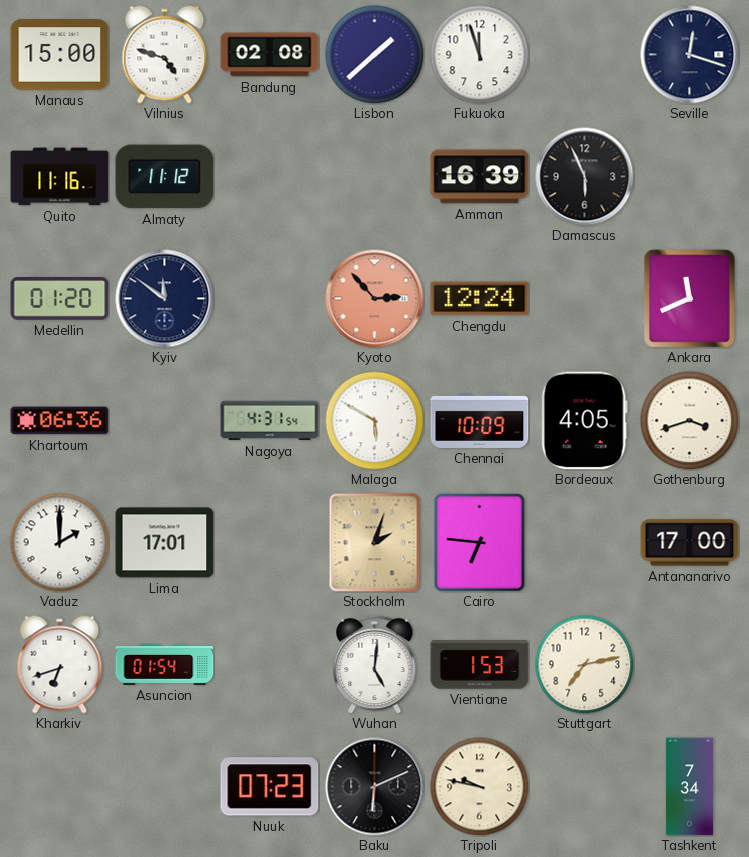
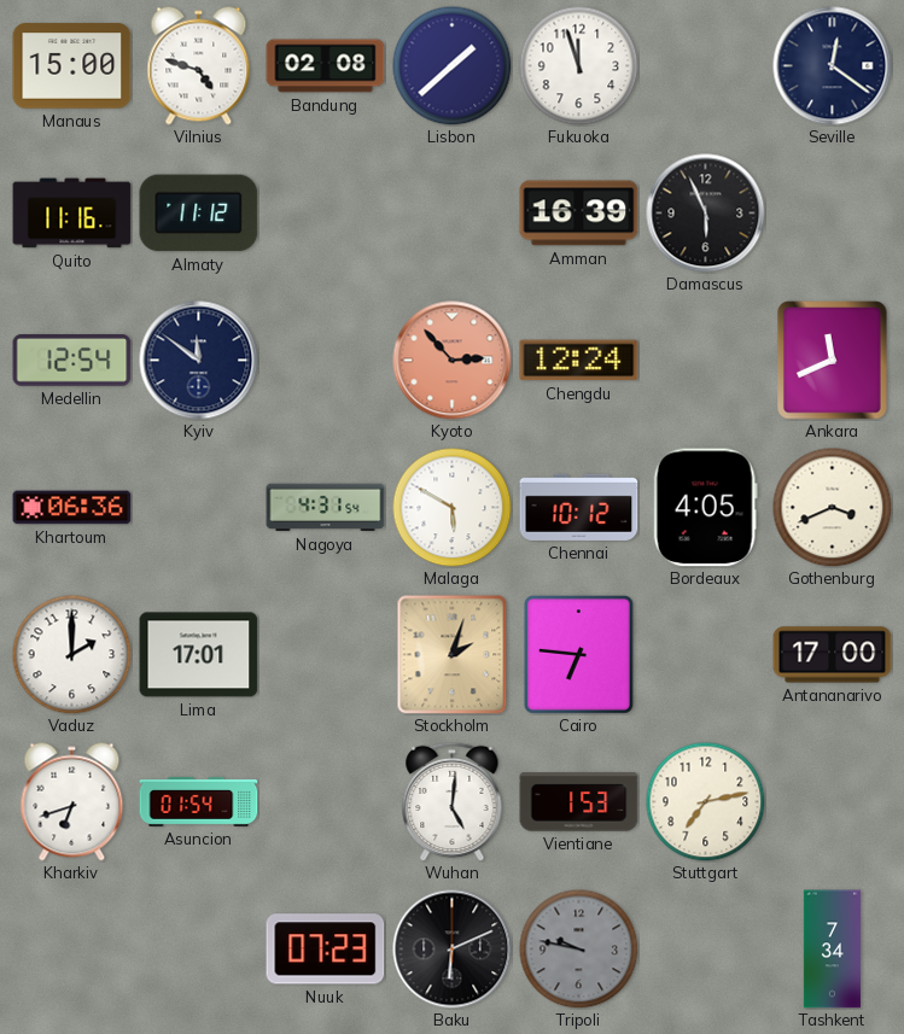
Seville: 12:18 -> 12:21
Medellin: 01:20 -> 12:54
Chennai: 10:09 -> 10:12
Gothenburg: 3:42 -> 3:41
Tripoli dial: cream -> grey
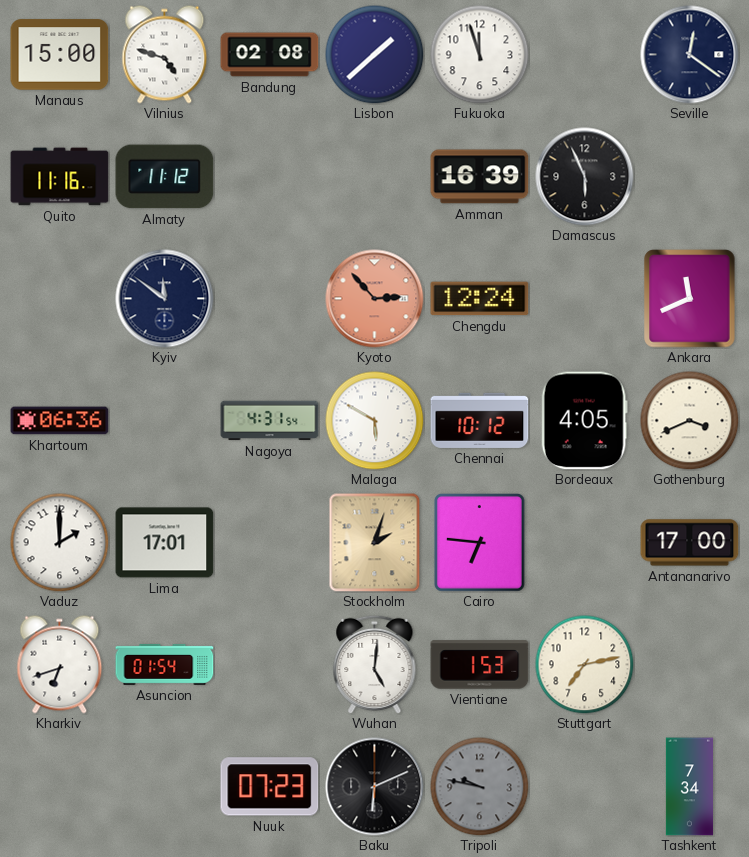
Medellin: 12:54 -> none
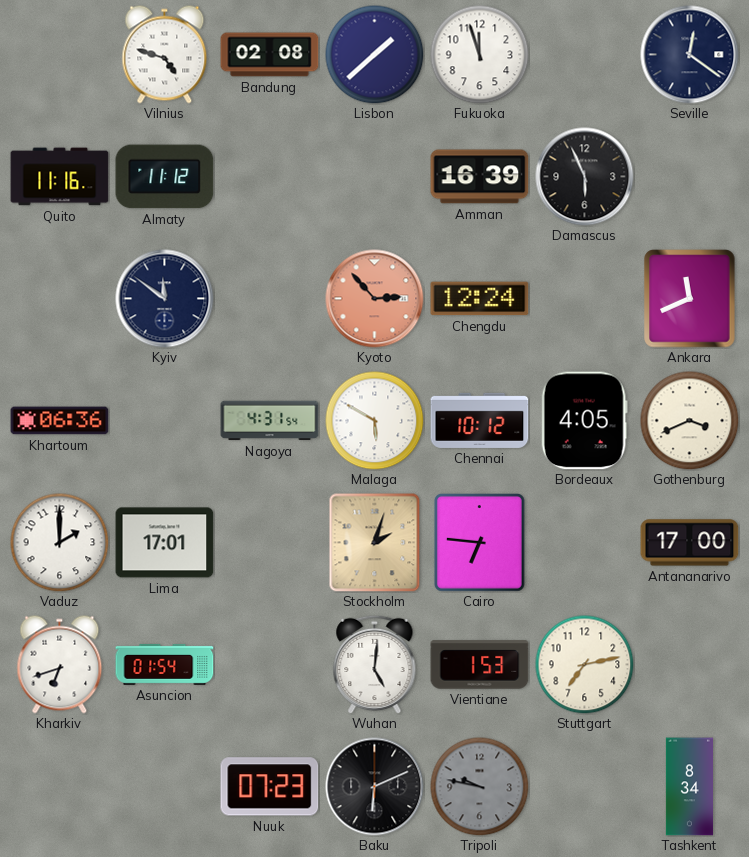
Manaus: 15:00 -> none
Tashkent: 7:34 -> 8:34
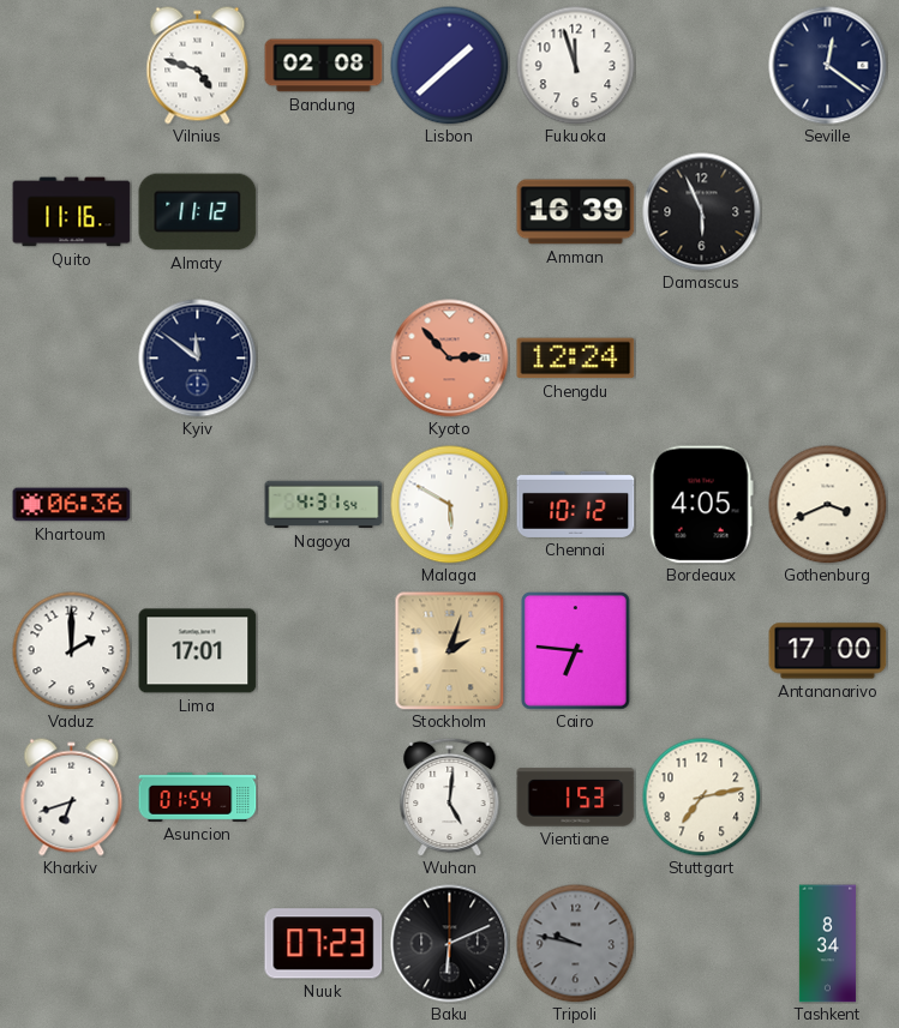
Ankara: 11:41 -> none
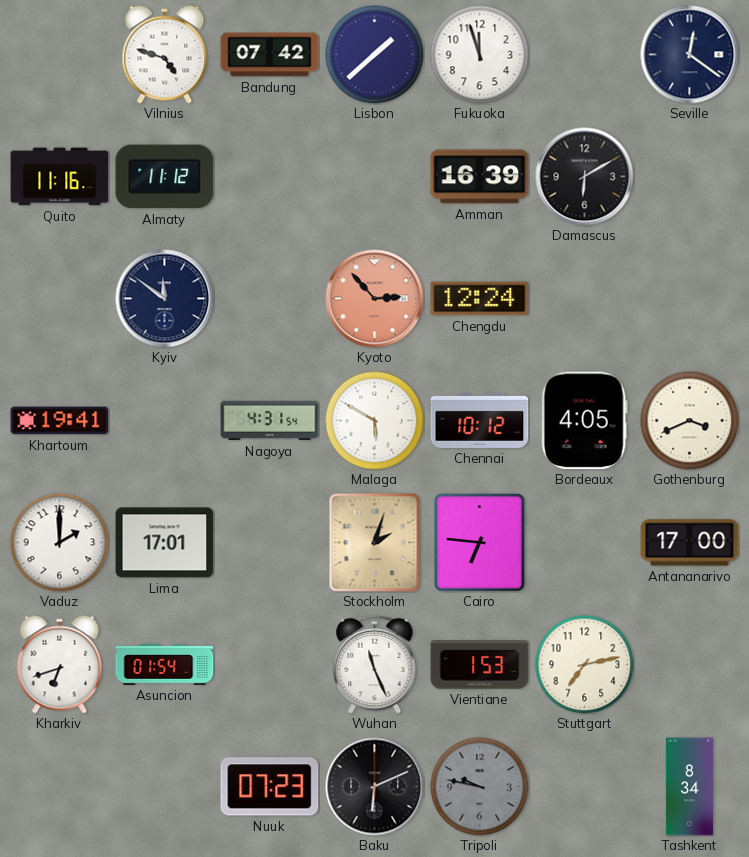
Bandung: 02:08 -> 07:42
Damascus: 5:56 -> 6:10
Khartoum: 06:36 -> 19:41
Wuhan: 5:01 -> 11:26
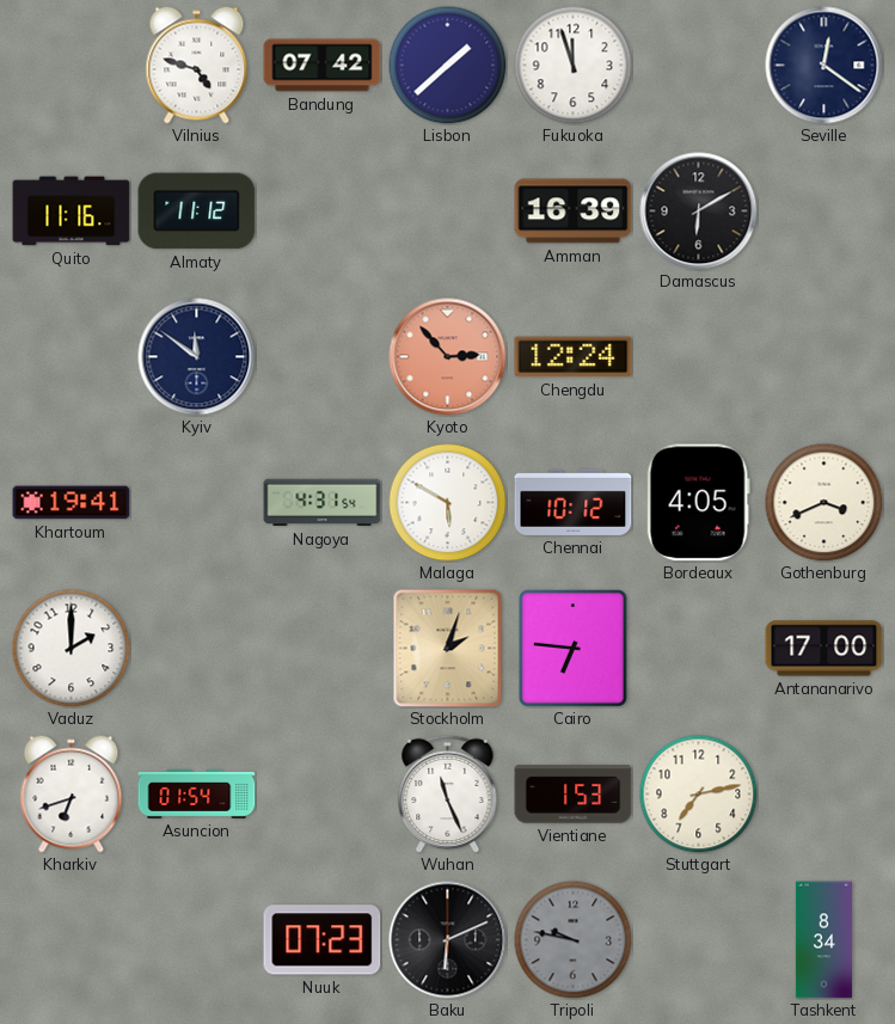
Lima: 17:01 -> none
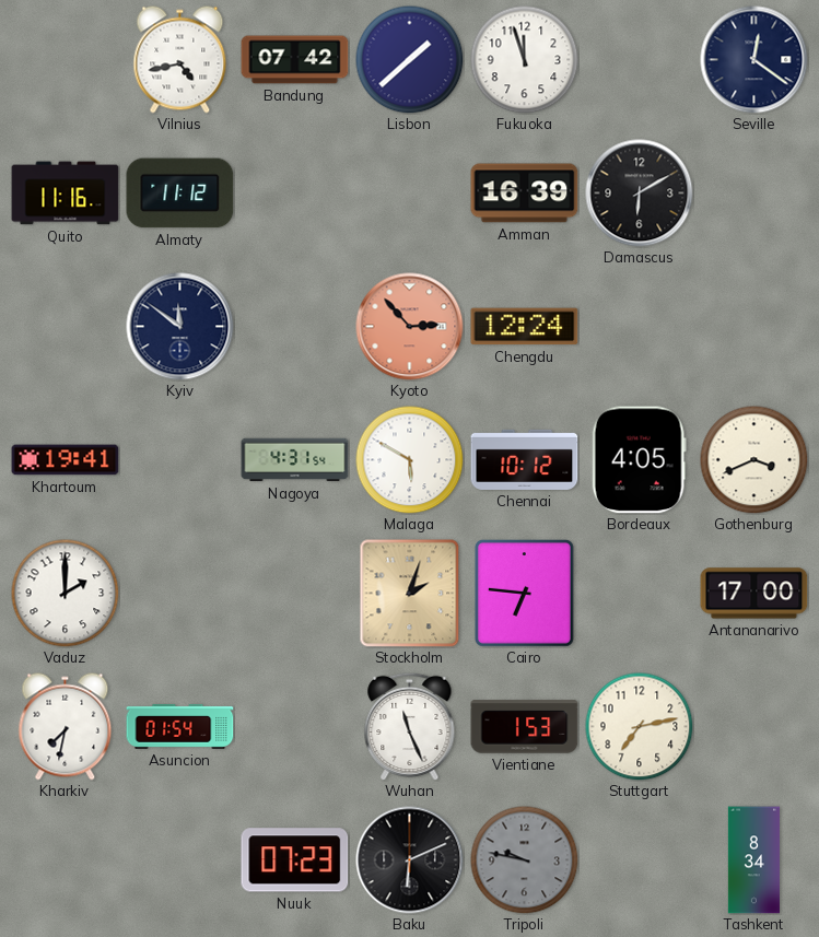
Vilnius: 4:48 -> 4:43
Kharkiv: 6:42 -> 7:32
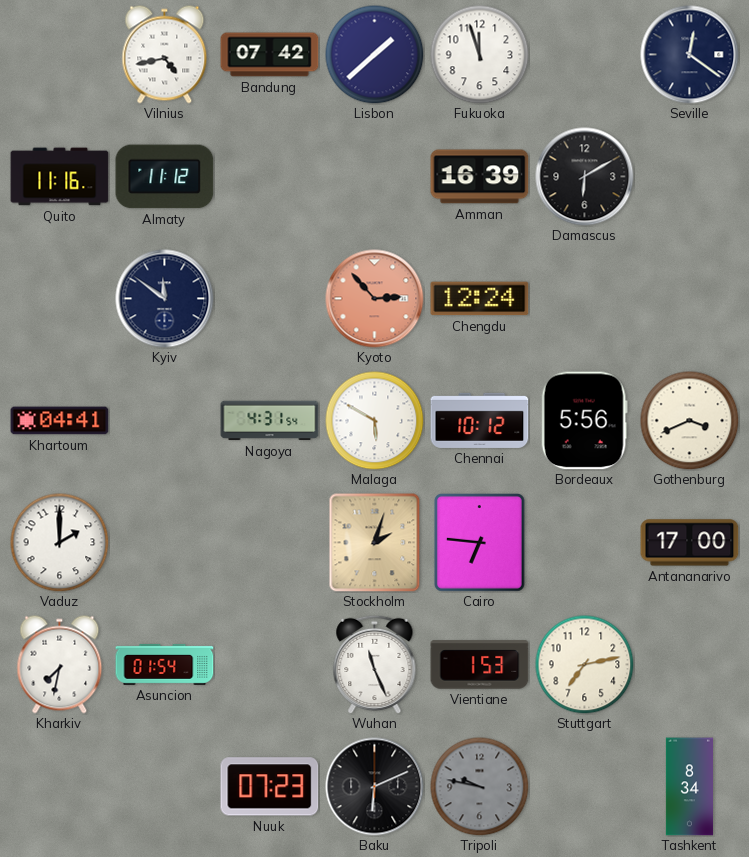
Khartoum: 19:41 -> 04:41
Bordeaux: 4:05 -> 5:56
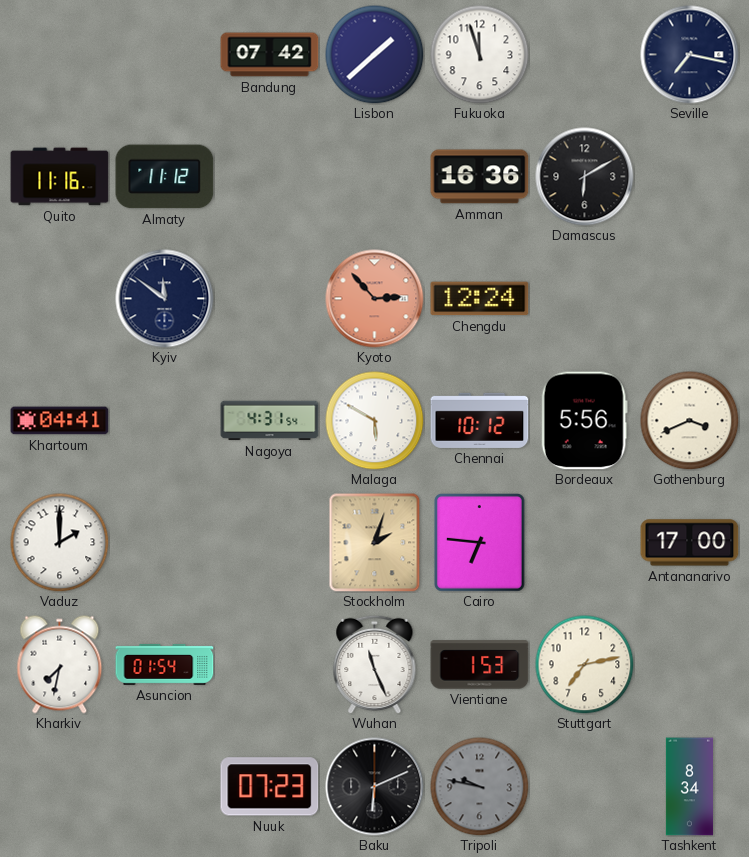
Vilnius: 4:43 -> none
Seville: 12:21 -> 7:17
Amman: 16:39 -> 16:36
